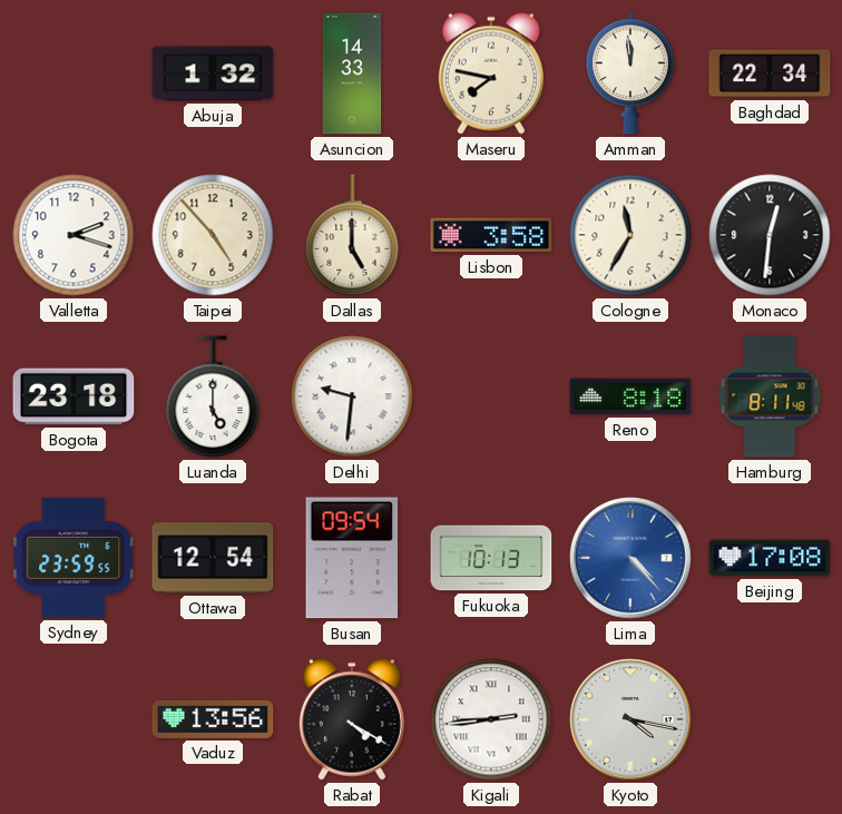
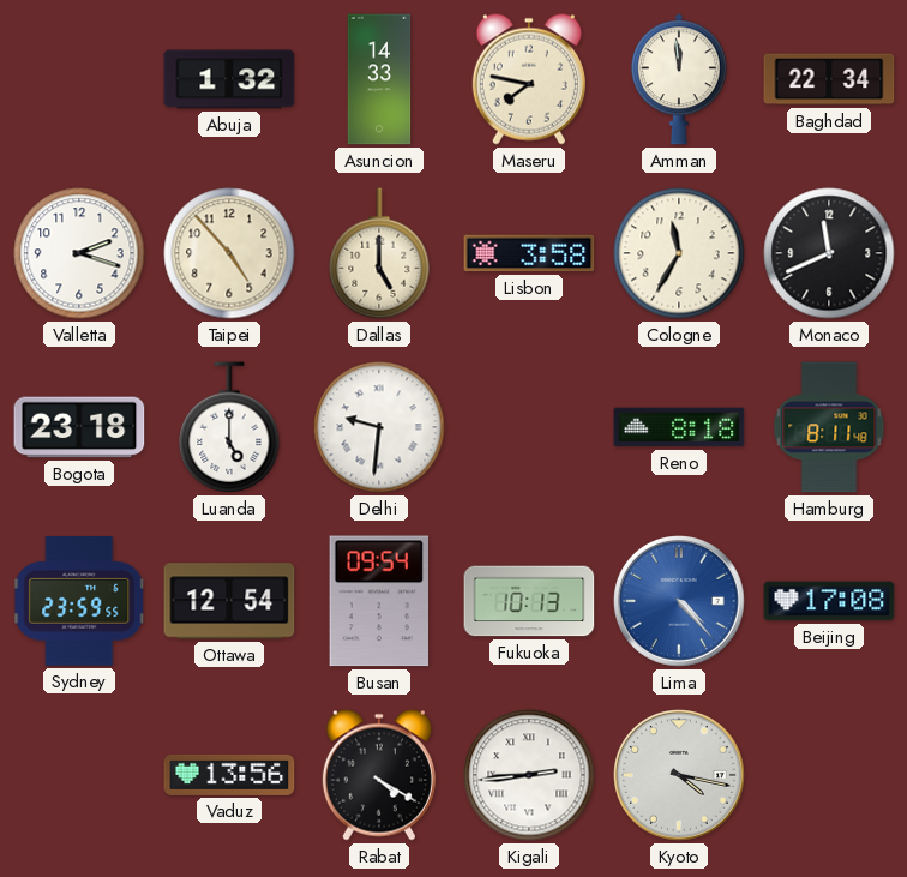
Monaco: 12:31 -> 11:41
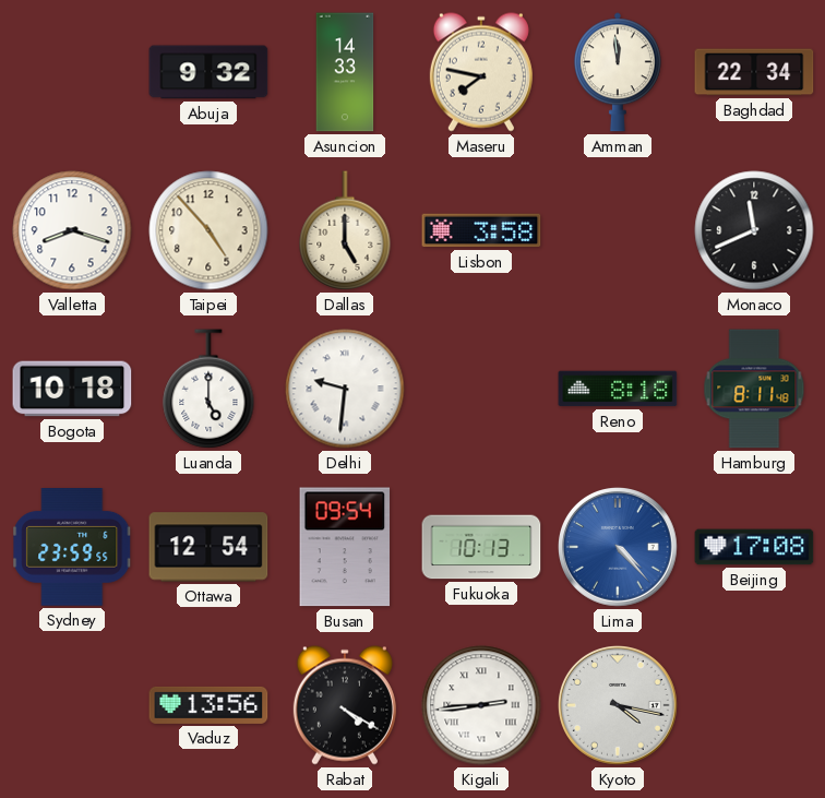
Abuja: 1:32 -> 9:32
Valletta: 2:18 -> 8:18
Cologne: 11:35 -> none
Bogota: 23:18 -> 10:18
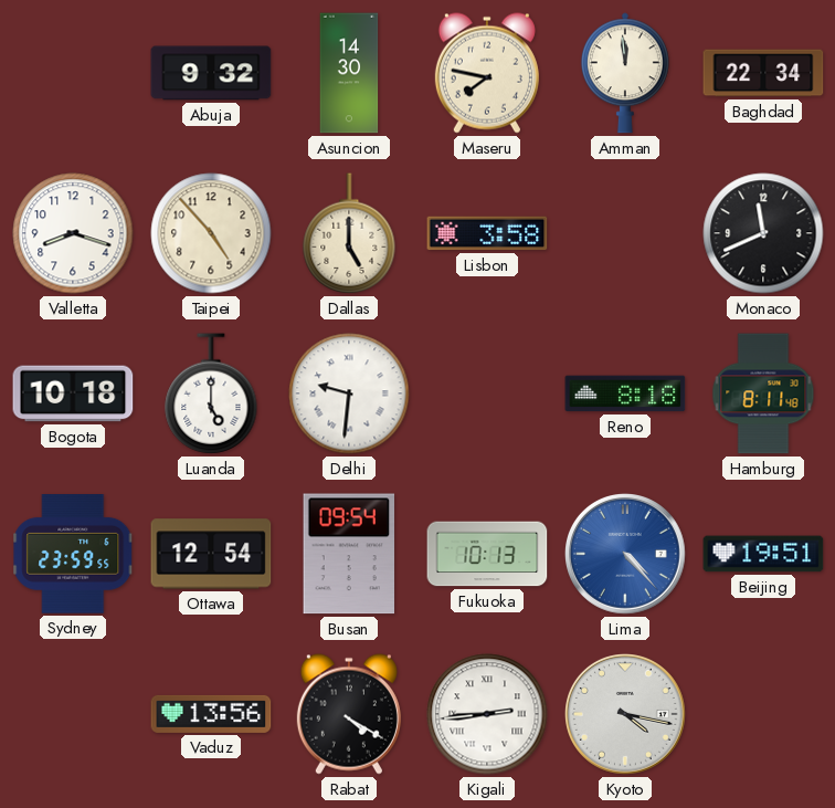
Asuncion: 14:33 -> 14:30
Beijing: 17:08 -> 19:51
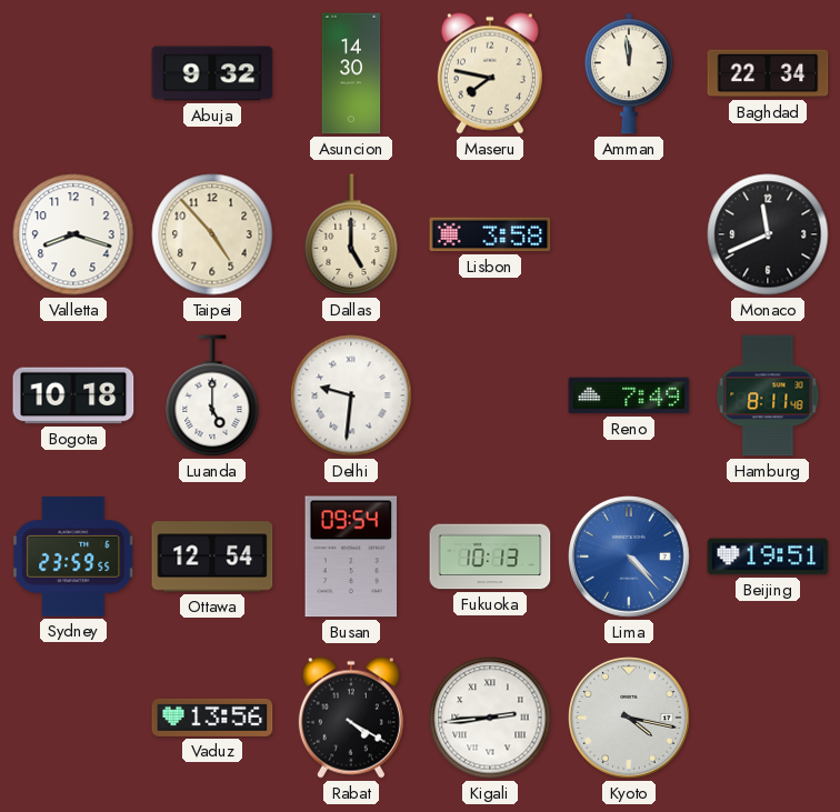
Reno: 8:18 -> 7:49
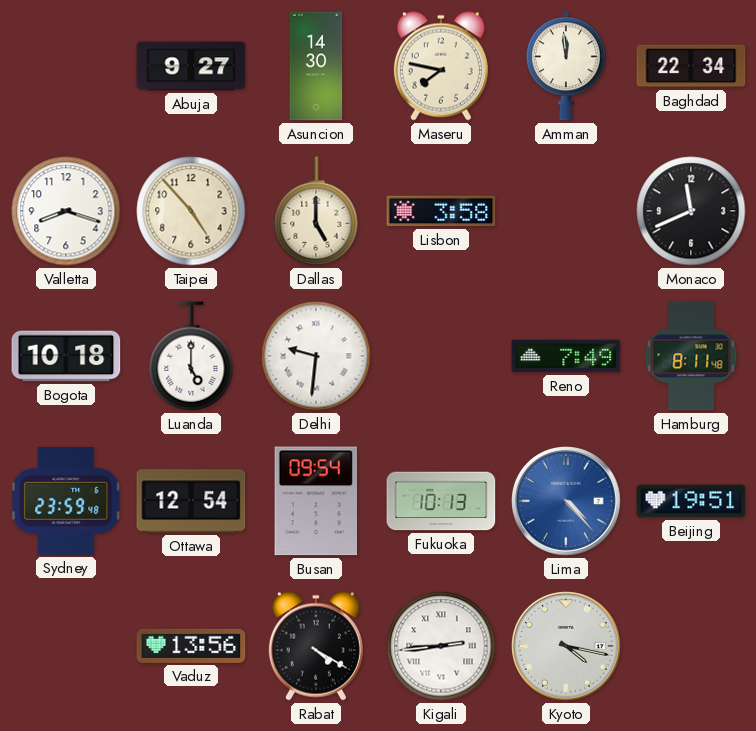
Abuja: 9:32 -> 9:27
Sydney: 23:59:55 -> 23:59:48
